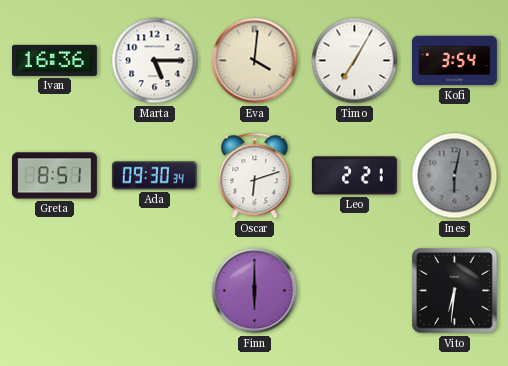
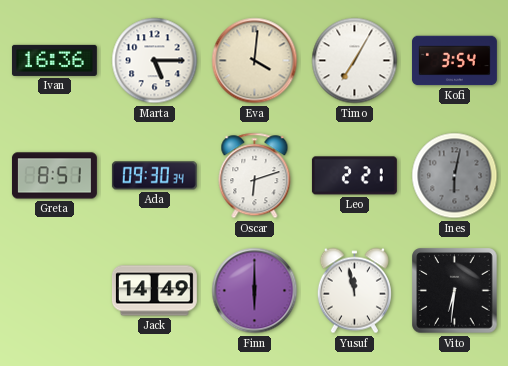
Jack: none -> 14:49
Yusuf: none -> 11:58
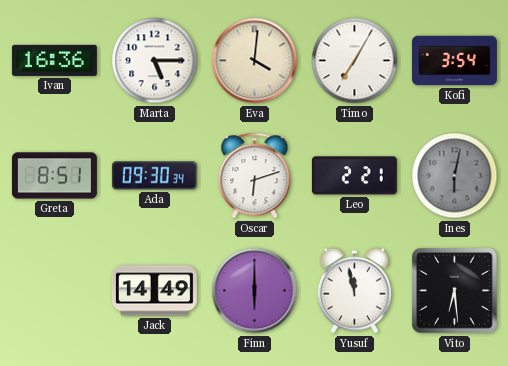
Vito: 6:31 -> 6:29
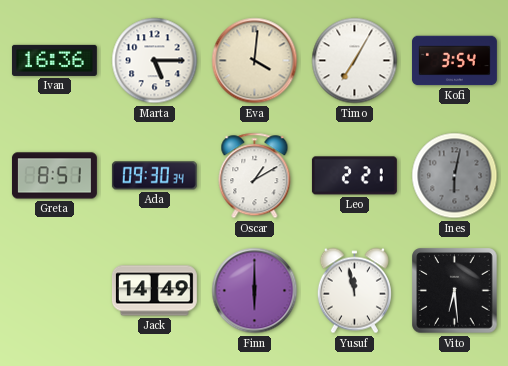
Oscar: 6:12 -> 1:10
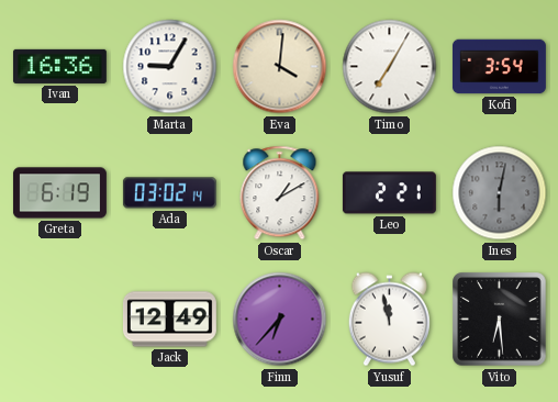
Marta: 5:15 -> 9:05
Greta: 8:51 -> 6:19
Ada: 09:30 -> 03:02
Jack: 14:49 -> 12:49
Finn: 6:00 -> 6:37
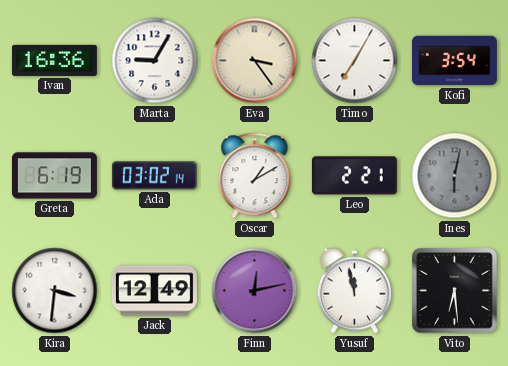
Eva: 4:01 -> 3:24
Kira: none -> 3:31
Finn: 6:37 -> 12:13
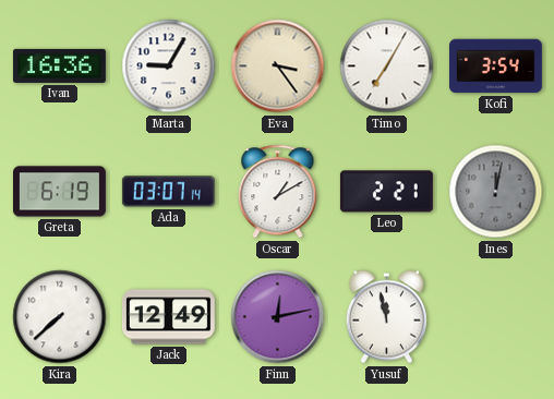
Ada: 03:02 -> 03:07
Ines: 6:02 -> 12:02
Kira: 3:31 -> 7:38
Vito: 6:29 -> none
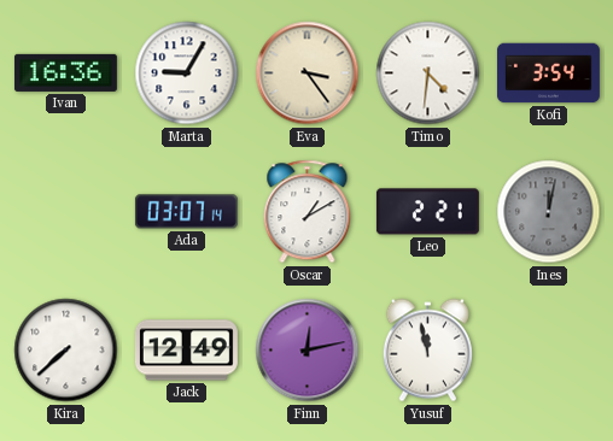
Timo: 7:05 -> 4:31
Greta: 6:19 -> none
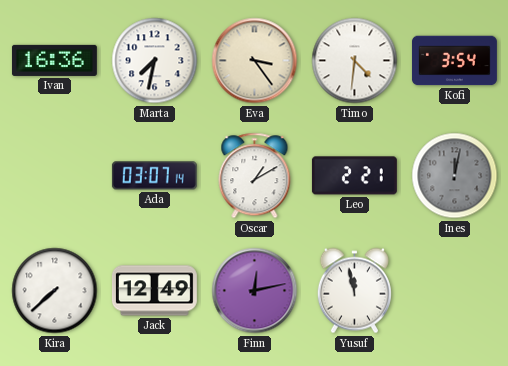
Marta: 9:05 -> 7:32
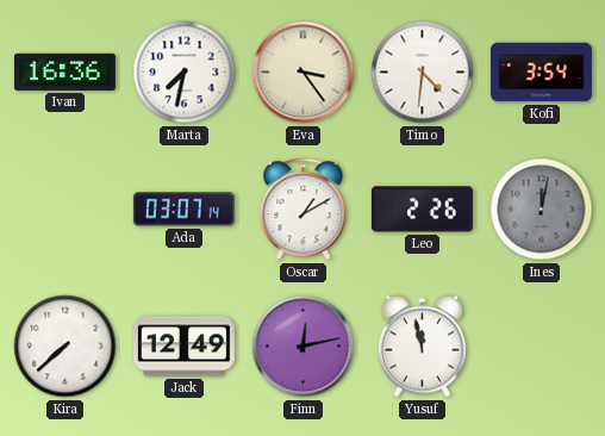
Leo: 2:21 -> 2:26
